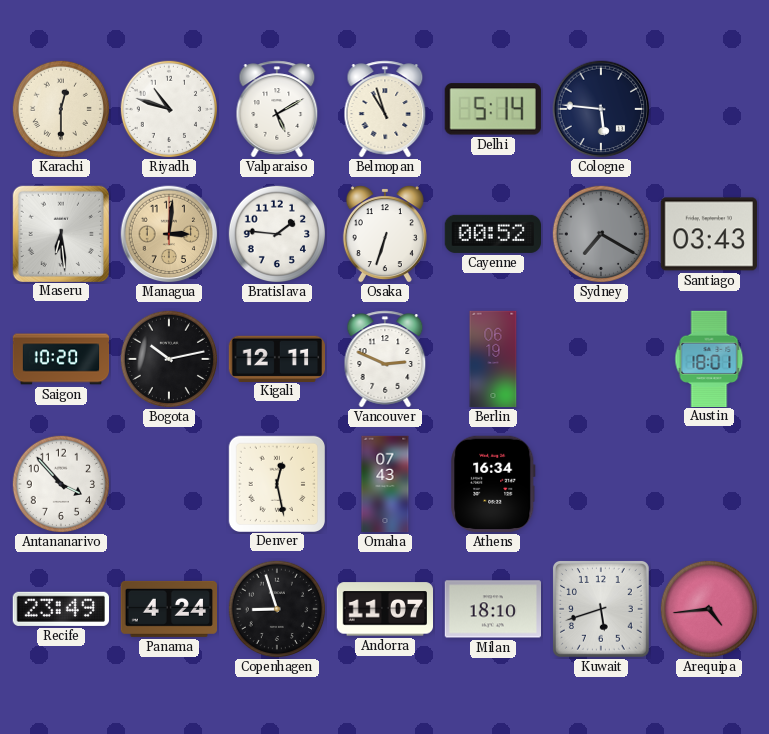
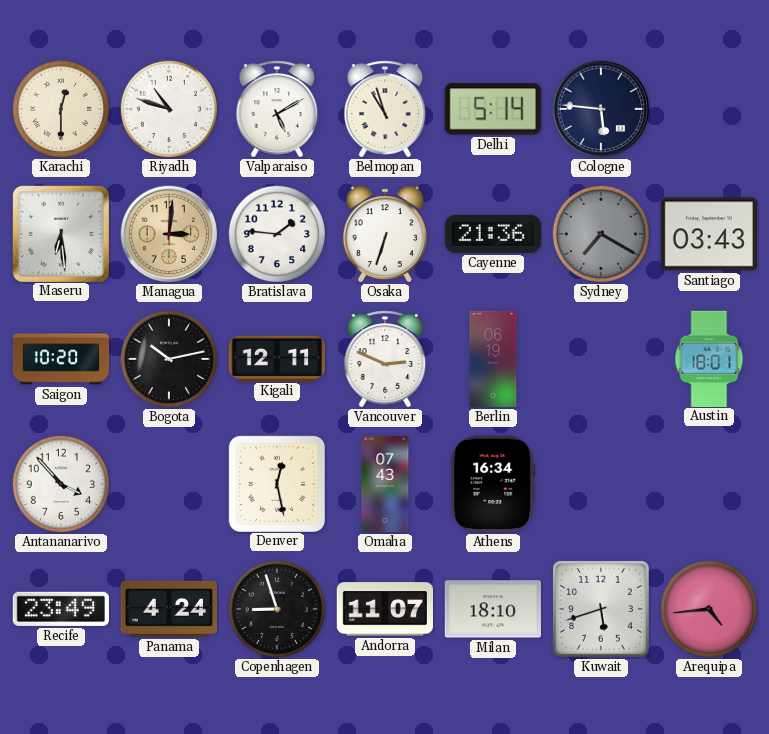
Cayenne: 00:52 -> 21:36
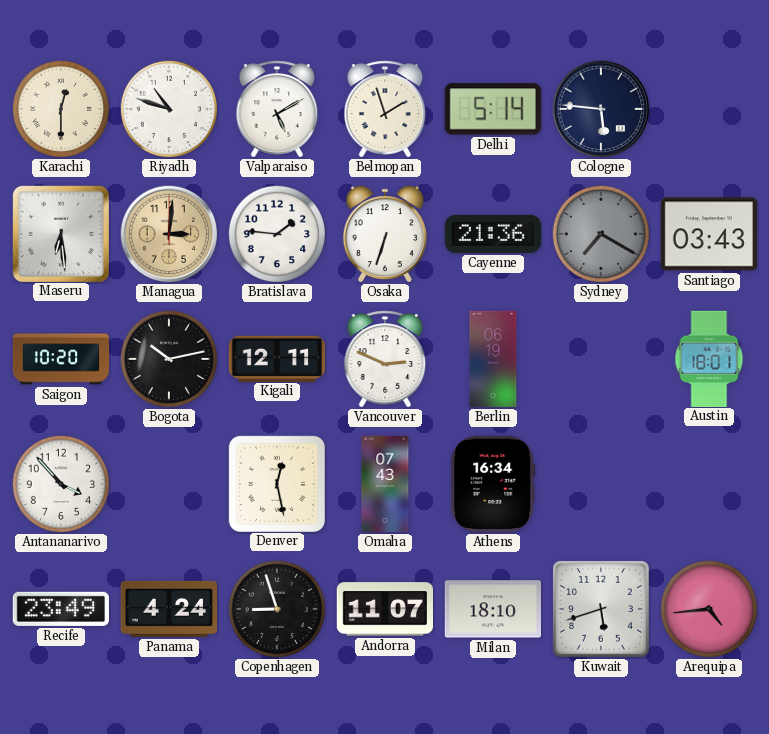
Belmopan: 10:57 -> 1:57
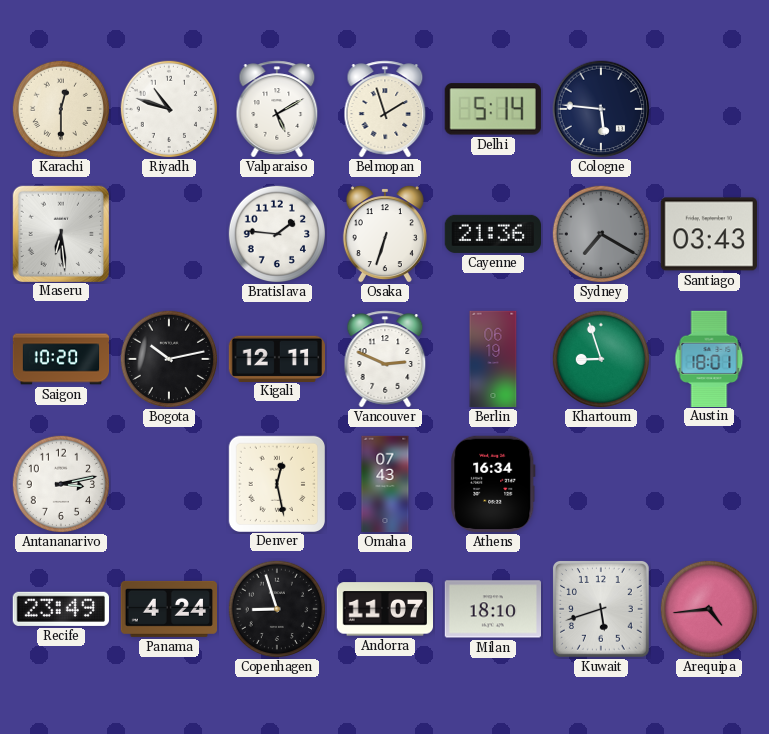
Managua: 3:01 -> none
Khartoum: none -> 8:57
Antananarivo: 3:53 -> 3:13
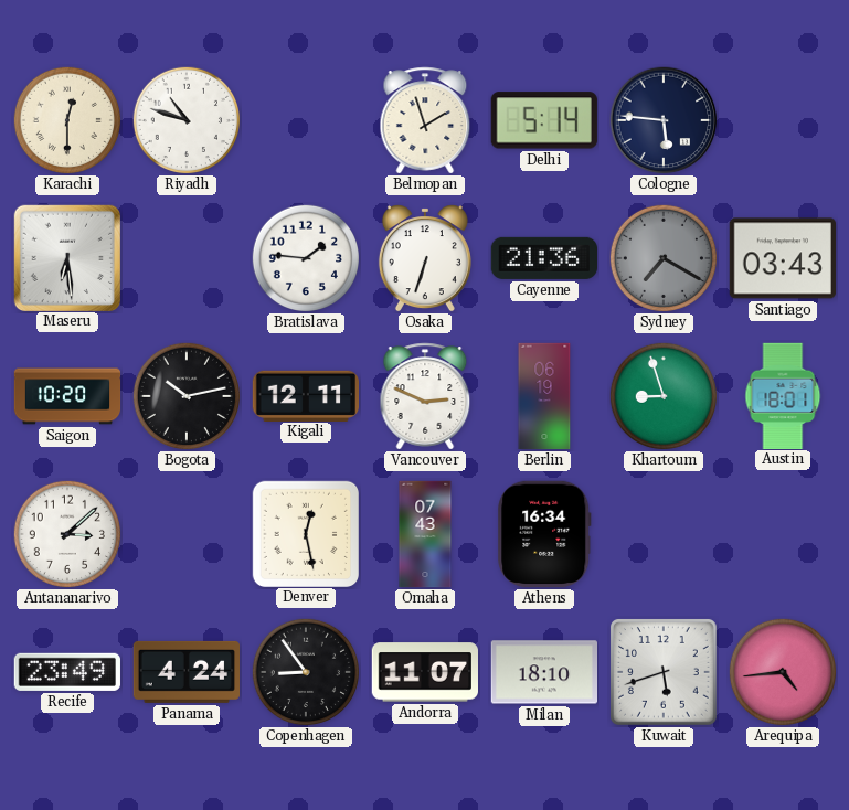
Valparaiso: 5:10 -> none
Antananarivo: 3:13 -> 3:08
Copenhagen: 8:57 -> 8:54
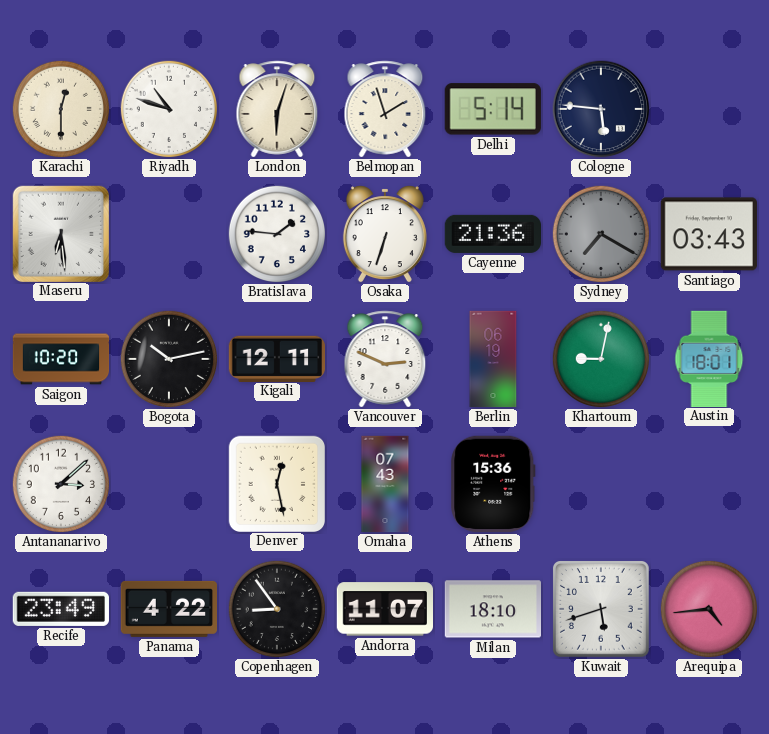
London: none -> 6:03
Khartoum: 8:57 -> 9:02
Athens: 16:34 -> 15:36
Panama: 4:24 -> 4:22
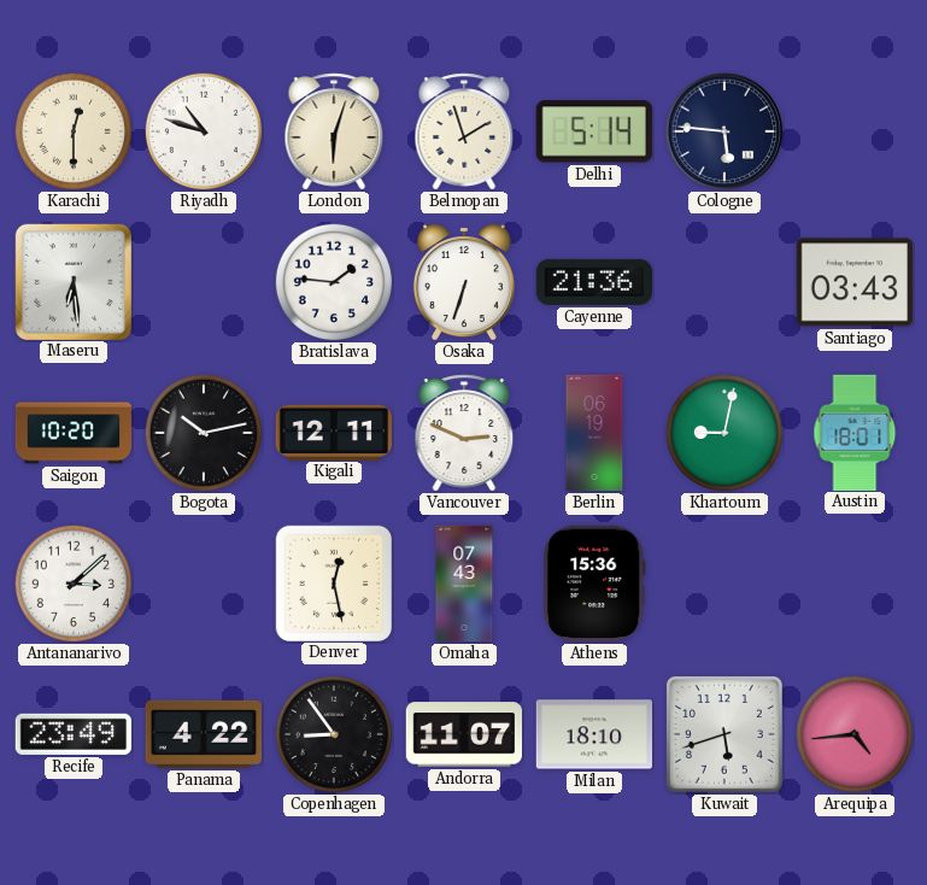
Sydney: 7:20 -> none
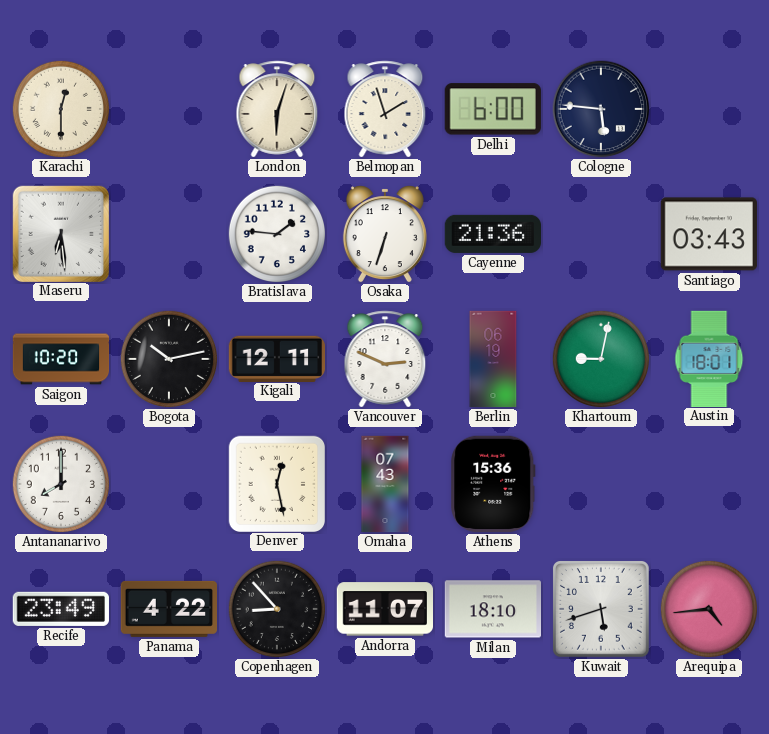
Riyadh: 10:48 -> none
Delhi: 5:14 -> 6:00
Antananarivo: 3:08 -> 8:00
Copenhagen: 8:54 -> 8:53
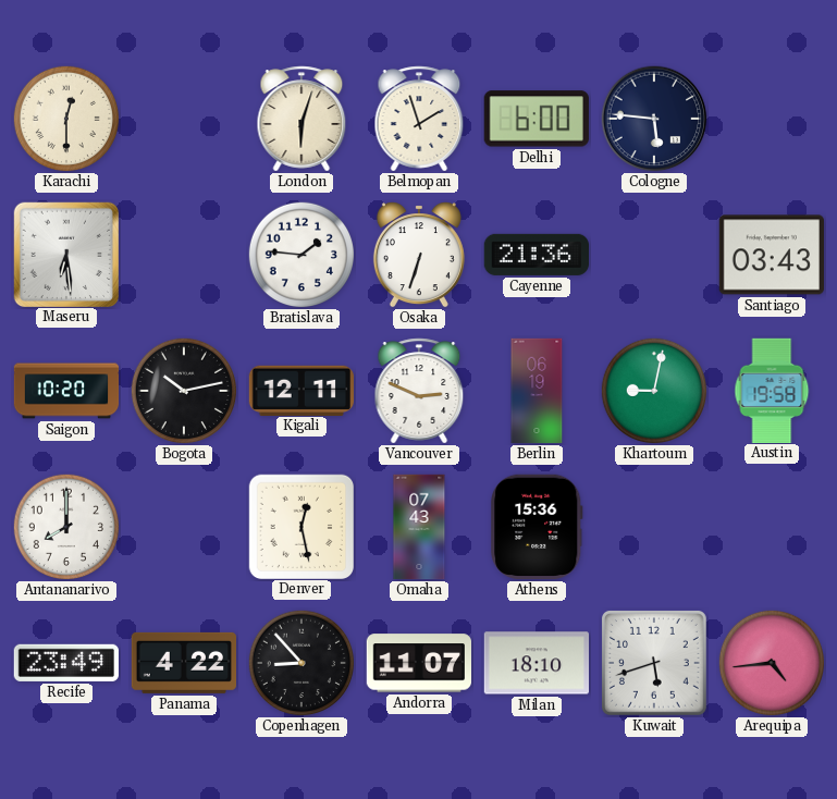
Austin: 18:01 -> 19:58
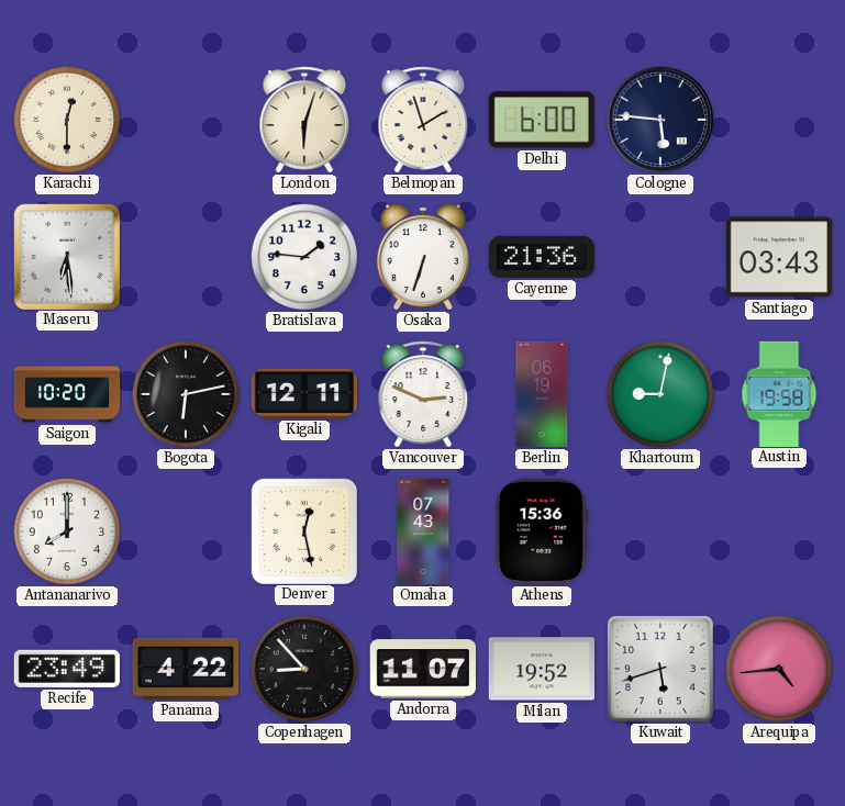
Bogota: 10:13 -> 6:13
Milan: 18:10 -> 19:52
